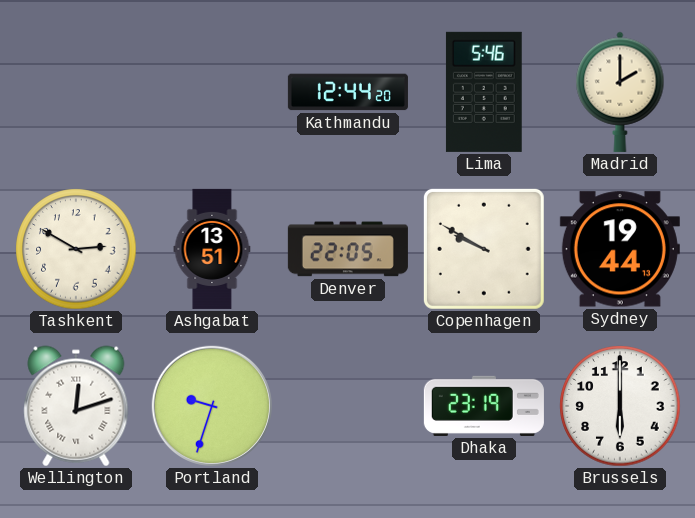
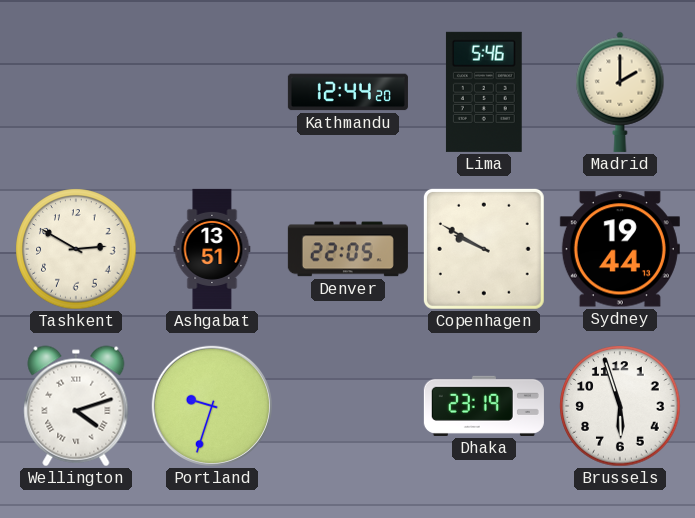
Wellington: 12:12 -> 4:12
Brussels: 6:00 -> 5:57
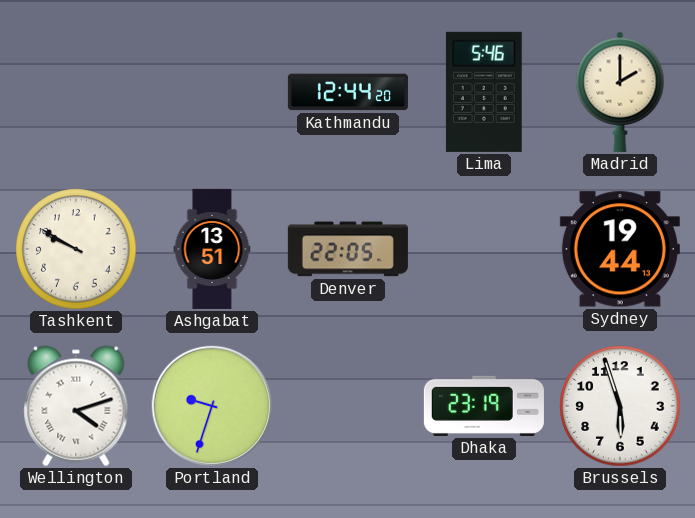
Tashkent: 2:50 -> 9:50
Copenhagen: 9:50 -> none
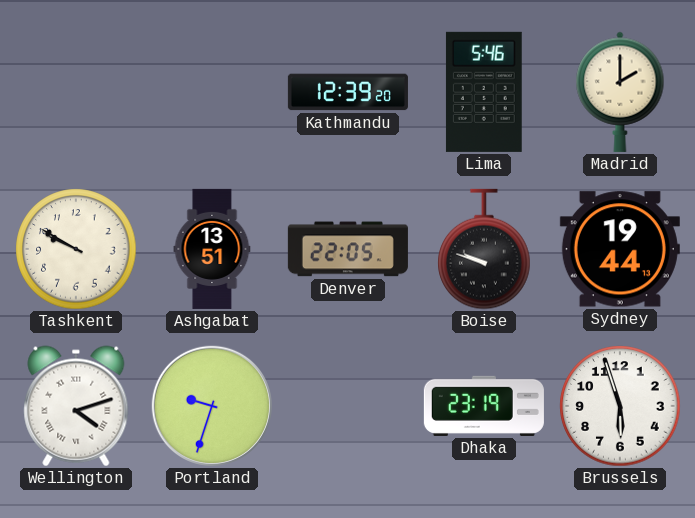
Kathmandu: 12:44 -> 12:39
Boise: none -> 9:48
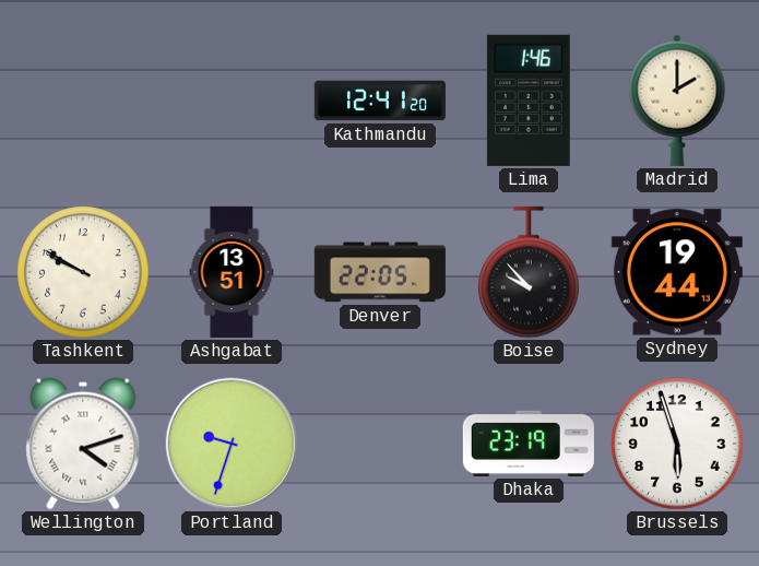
Kathmandu: 12:39 -> 12:41
Lima: 5:46 -> 1:46
Boise: 9:48 -> 9:53
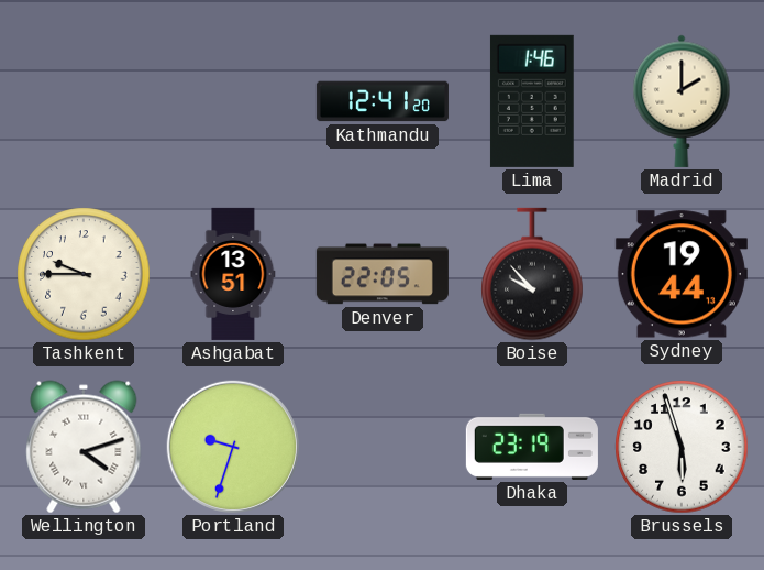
Tashkent: 9:50 -> 9:45
